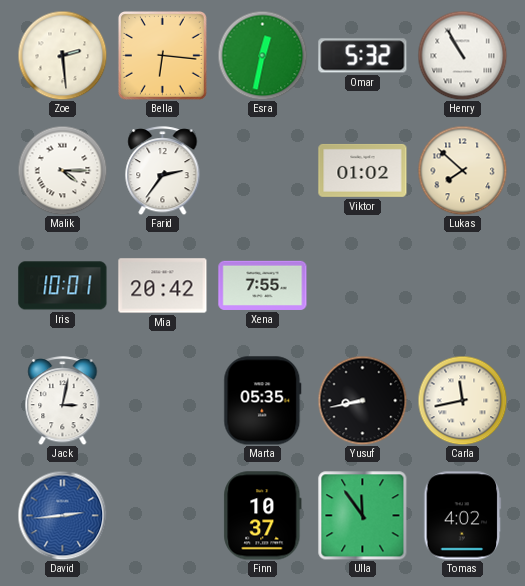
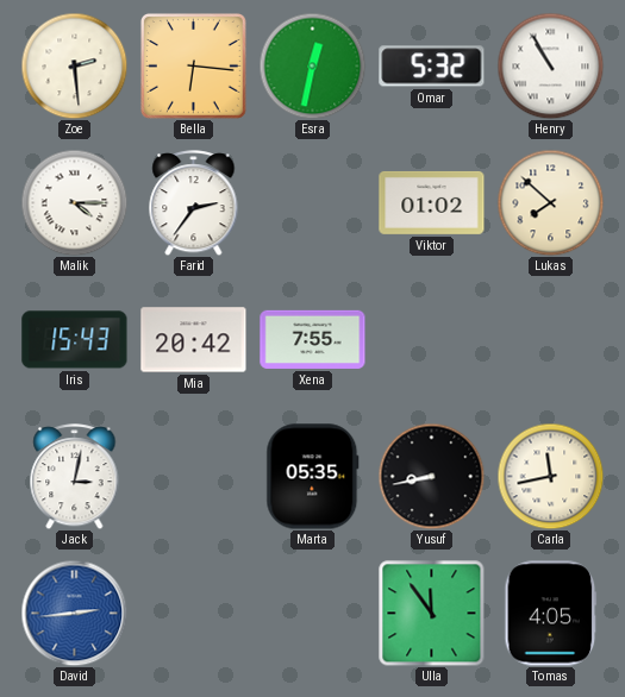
Iris: 10:01 -> 15:43
Finn: 10:37 -> none
Tomas: 4:02 -> 4:05
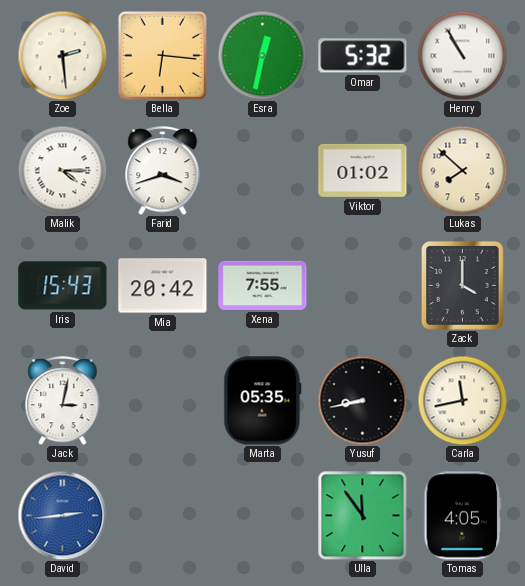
Farid: 2:36 -> 3:42
Zack: none -> 4:00
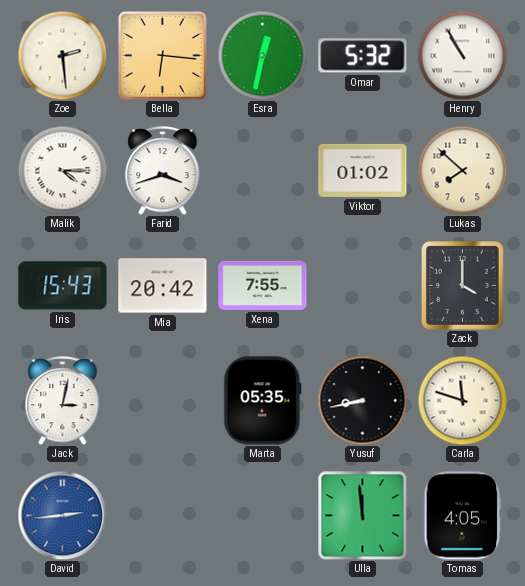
Carla: 11:43 -> 11:48
Ulla: 11:54 -> 11:59
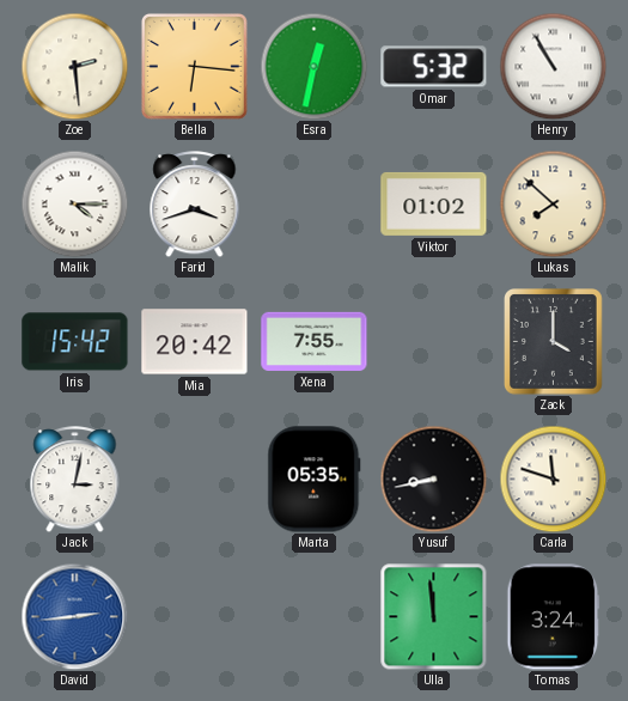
Iris: 15:43 -> 15:42
Tomas: 4:05 -> 3:24
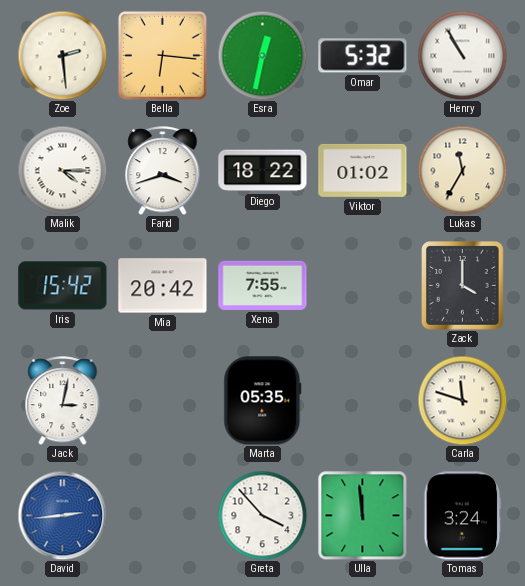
Diego: none -> 18:22
Lukas: 7:52 -> 11:35
Yusuf: 8:43 -> none
Greta: none -> 3:53
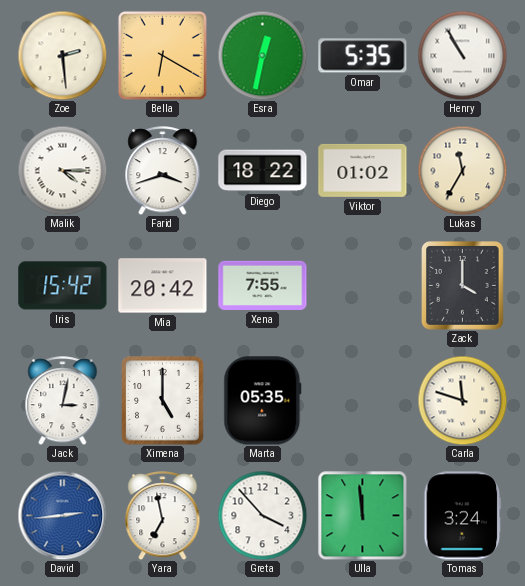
Bella: 6:16 -> 6:20
Omar: 5:32 -> 5:35
Ximena: none -> 5:00
Yara: none -> 6:58
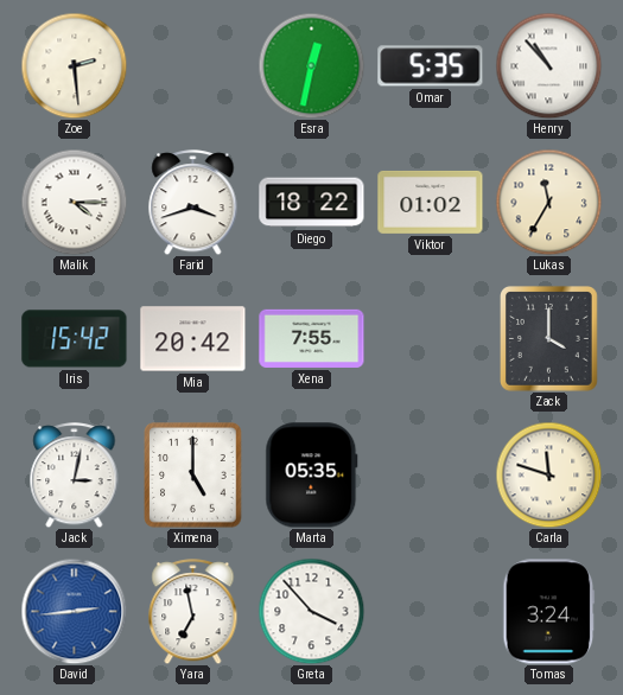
Bella: 6:20 -> none
Henry: 10:55 -> 10:53
Ulla: 11:59 -> none
